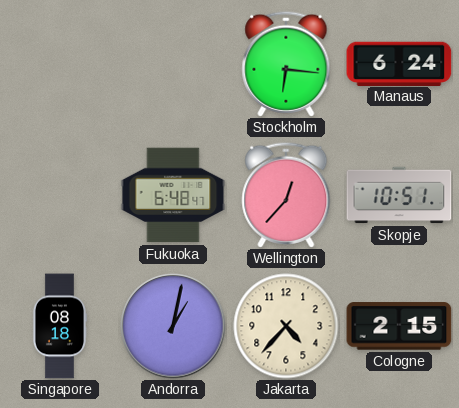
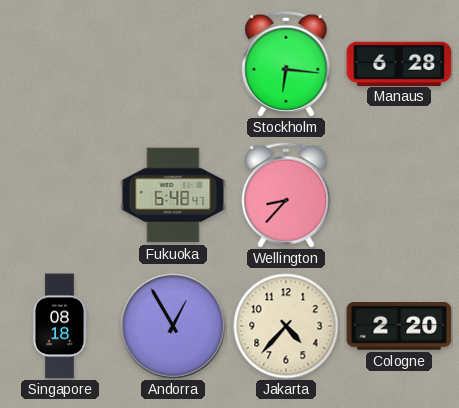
Manaus: 6:24 -> 6:28
Wellington: 12:37 -> 8:37
Skopje: 10:51 -> none
Andorra: 1:02 -> 12:55
Cologne: 2:15 -> 2:20
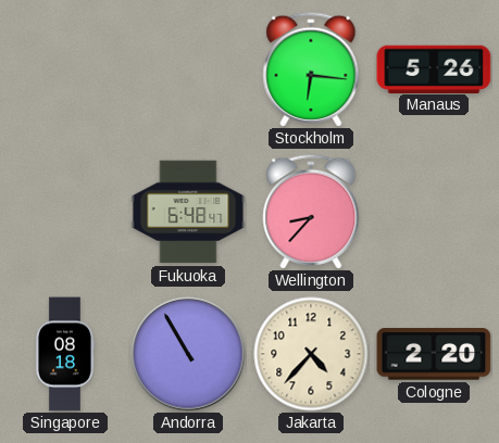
Manaus: 6:28 -> 5:26
Andorra: 12:55 -> 10:55
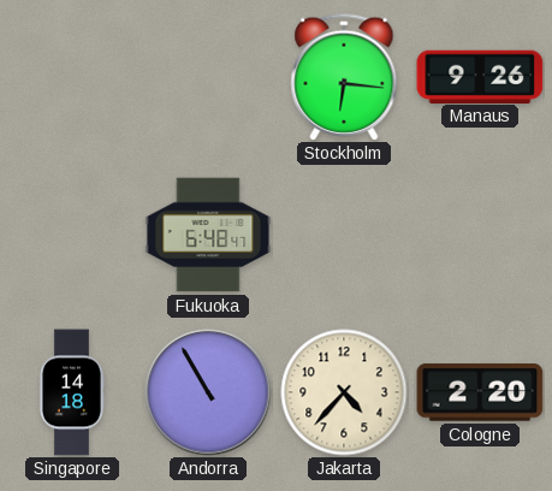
Manaus: 5:26 -> 9:26
Wellington: 8:37 -> none
Singapore: 08:18 -> 14:18
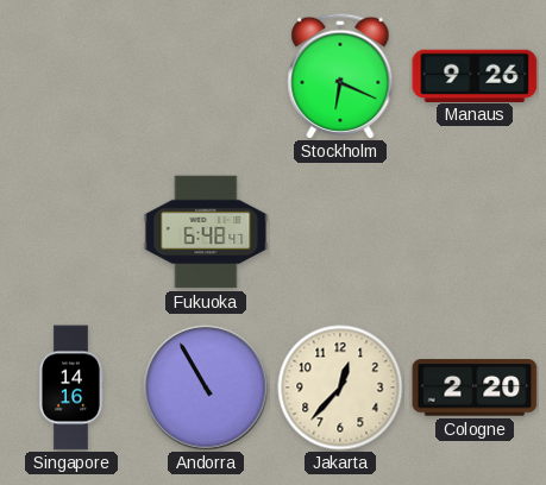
Stockholm: 6:16 -> 6:19
Singapore: 14:18 -> 14:16
Jakarta: 4:37 -> 12:37
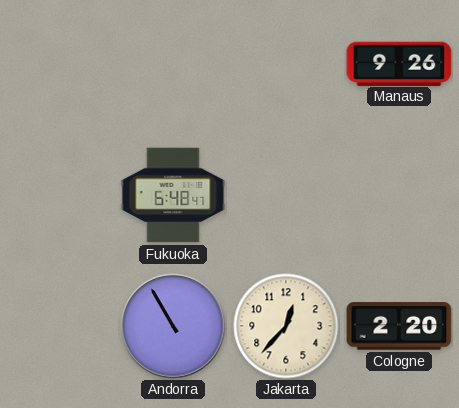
Stockholm: 6:19 -> none
Singapore: 14:16 -> none
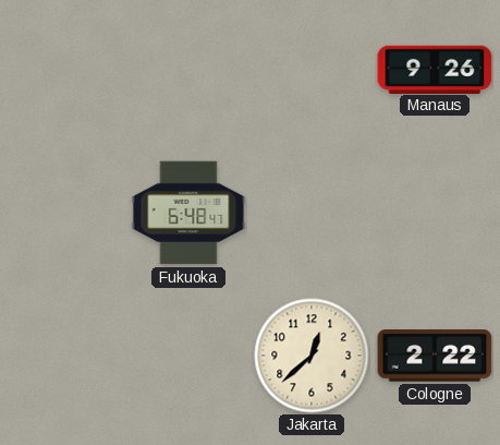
Andorra: 10:55 -> none
Jakarta: 12:37 -> 12:38
Cologne: 2:20 -> 2:22
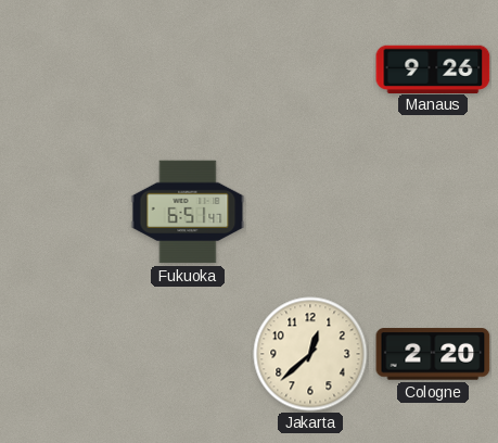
Fukuoka: 6:48 -> 6:51
Cologne: 2:22 -> 2:20
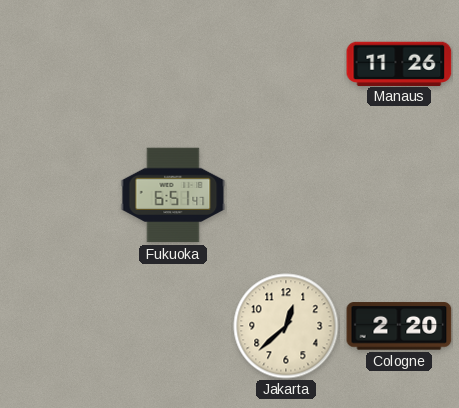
Manaus: 9:26 -> 11:26
